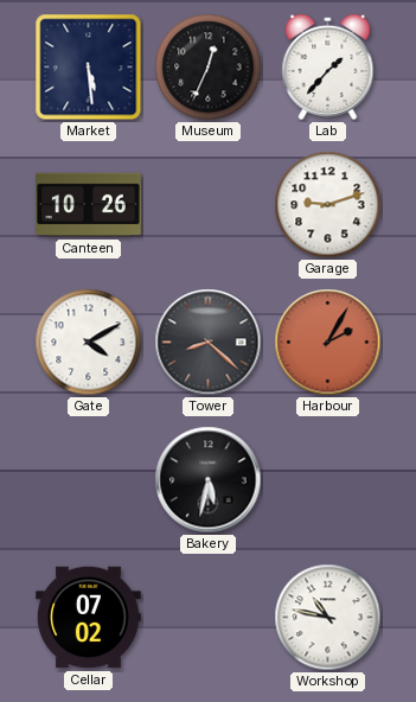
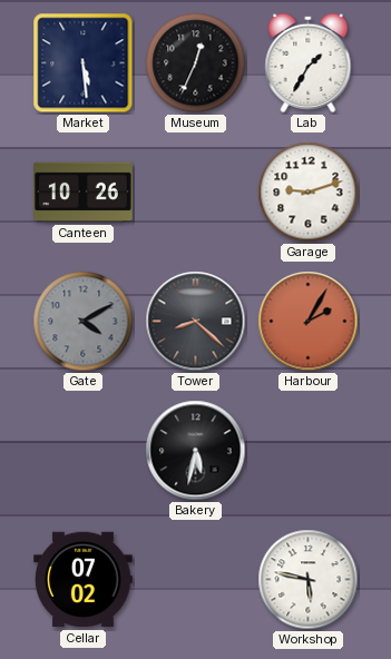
Lab: 1:37 -> 1:35
Gate dial: white -> grey
Workshop: 10:47 -> 5:47
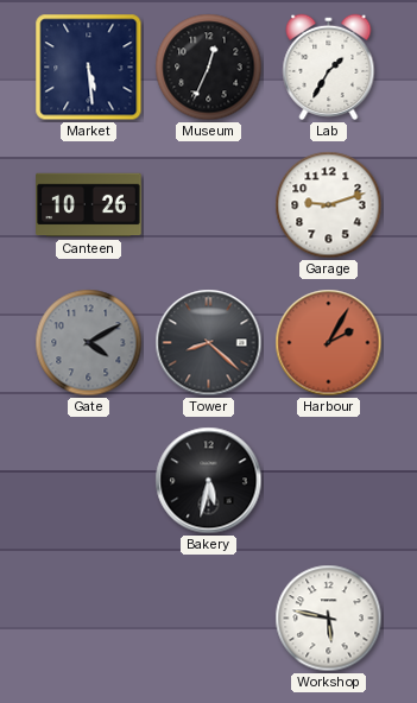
Cellar: 07:02 -> none
